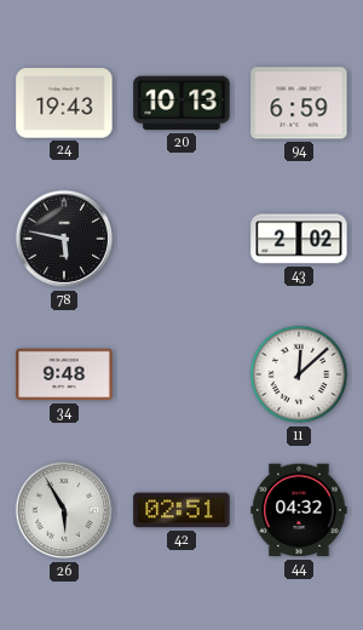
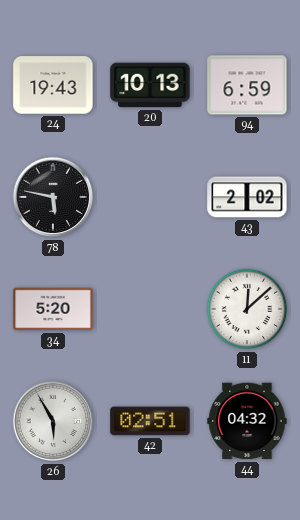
34: 9:48 -> 5:20
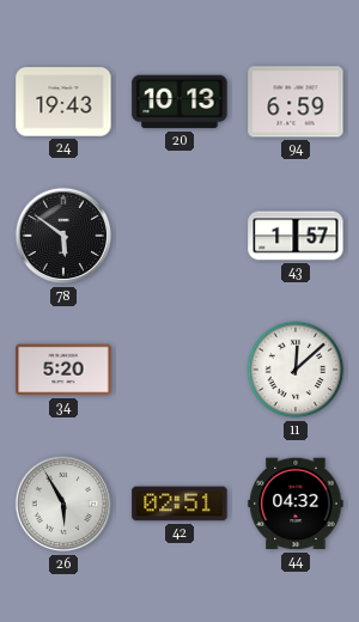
78: 5:47 -> 5:51
43: 2:02 -> 1:57
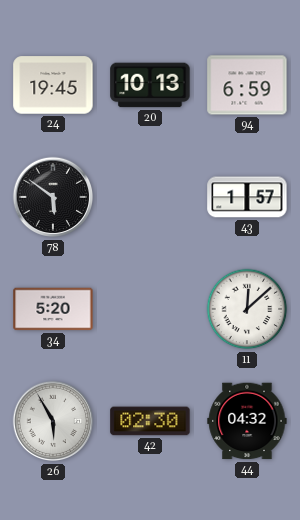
24: 19:43 -> 19:45
42: 02:51 -> 02:30
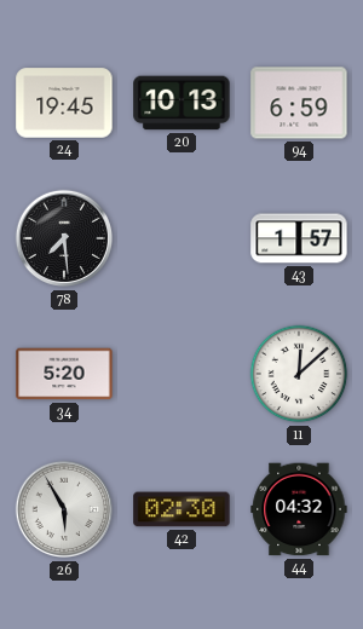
78: 5:51 -> 7:29
